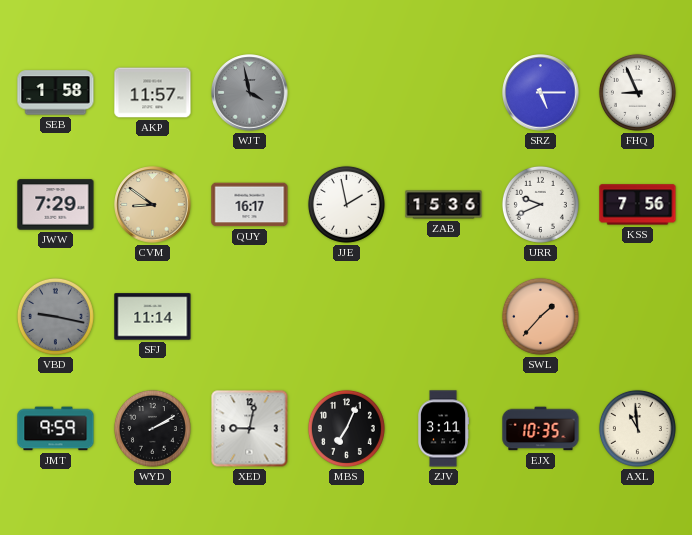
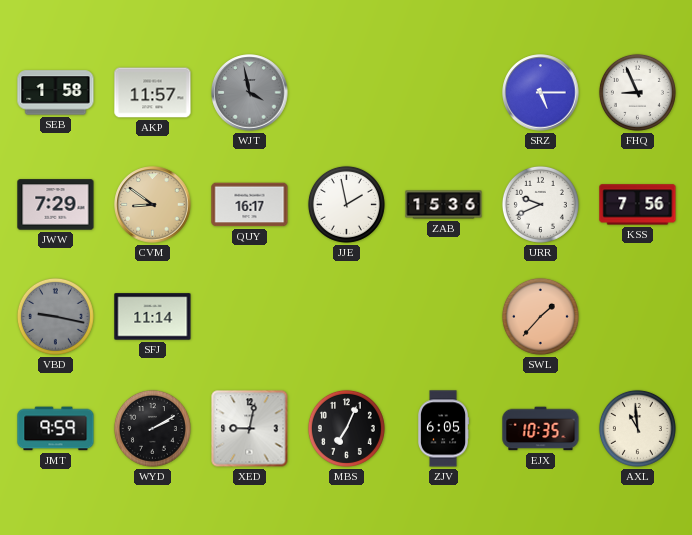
ZJV: 3:11 -> 6:05
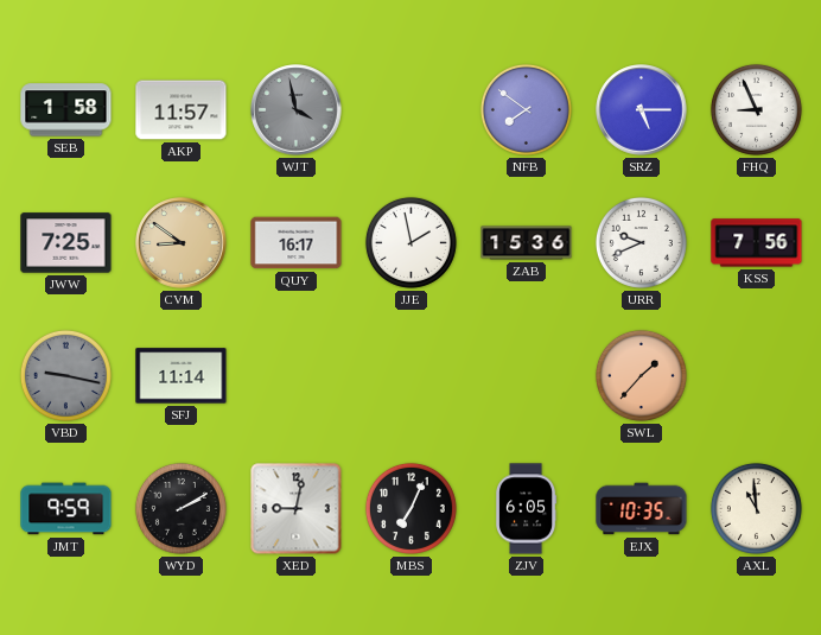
NFB: none -> 7:51
JWW: 7:29 -> 7:25
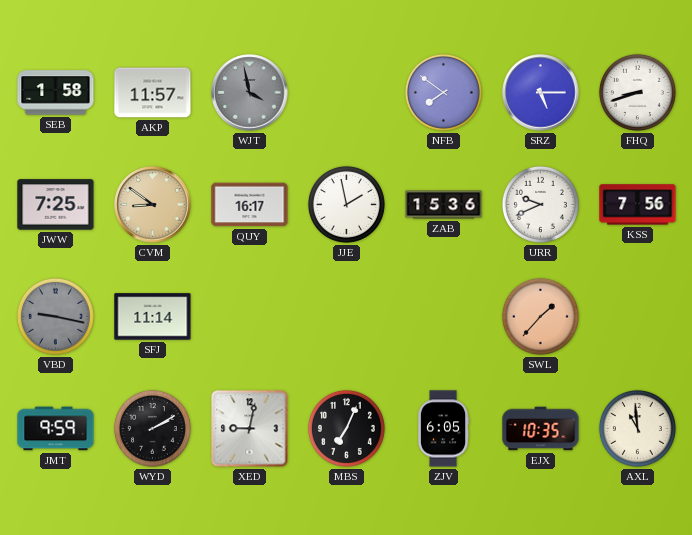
FHQ: 8:56 -> 8:42
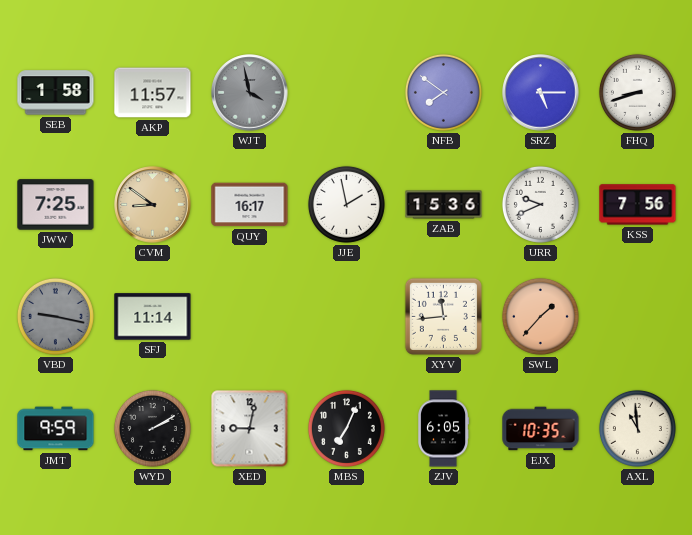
XYV: none -> 11:44
